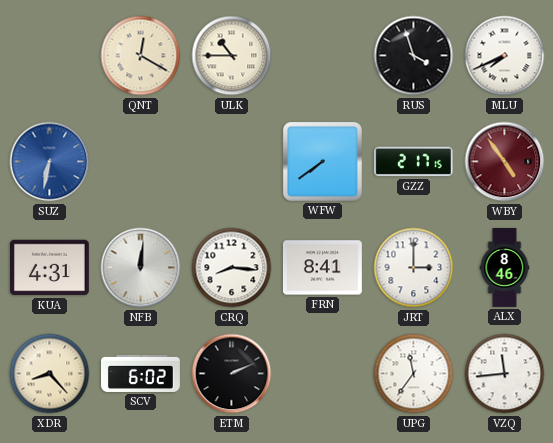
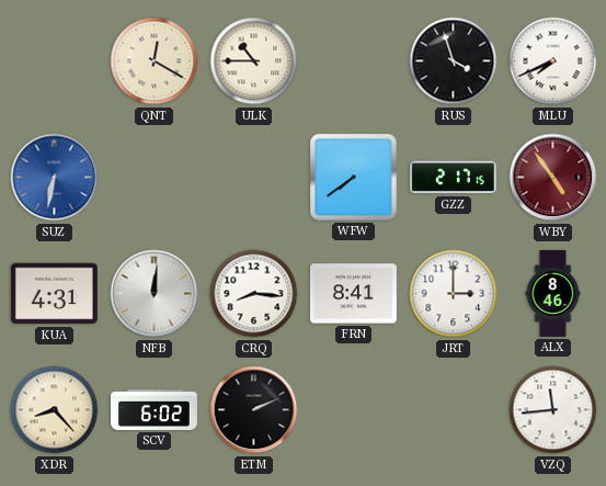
UPG: 11:36 -> none
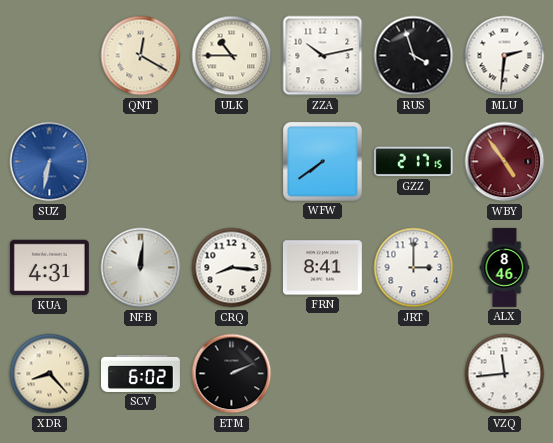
ZZA: none -> 10:13
MLU: 7:41 -> 2:31
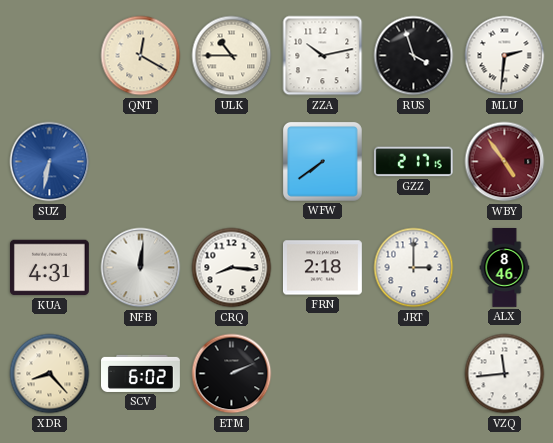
FRN: 8:41 -> 2:18
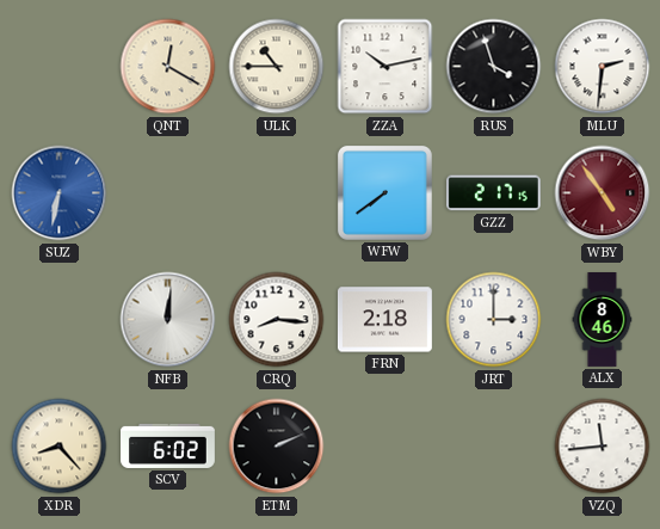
KUA: 4:31 -> none
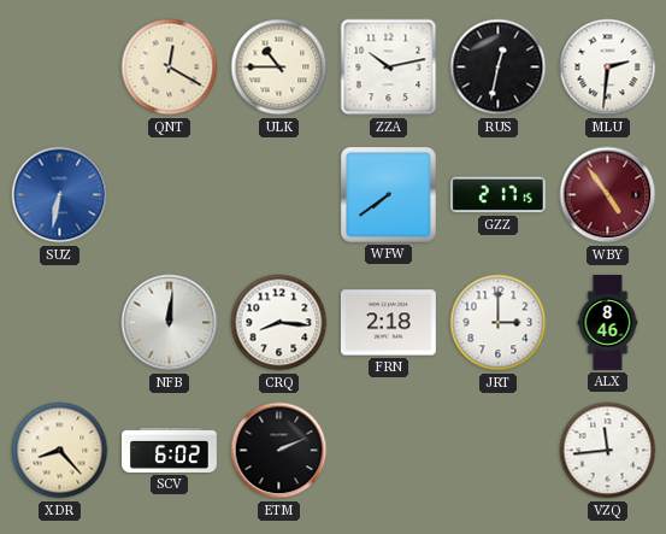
RUS: 3:57 -> 12:32
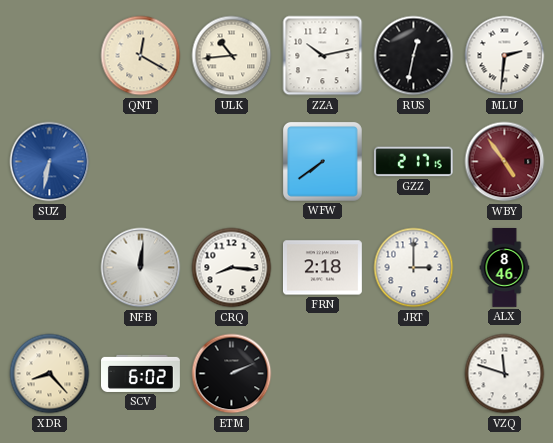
ULK: 10:45 -> 10:44
VZQ: 11:44 -> 11:48
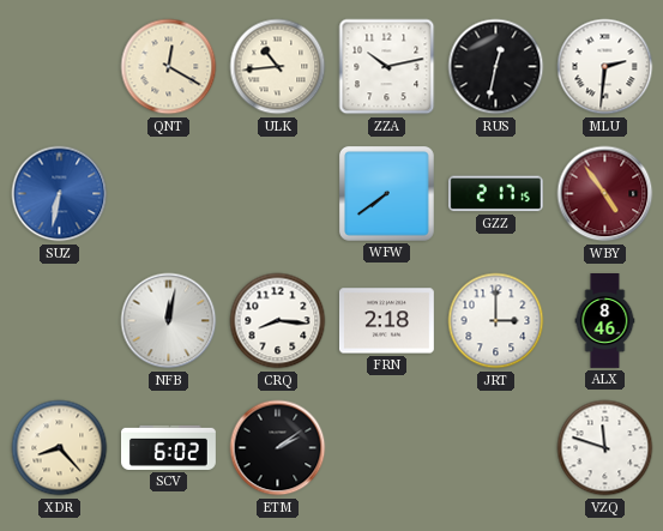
NFB: 12:01 -> 12:02
ETM: 2:11 -> 2:09
